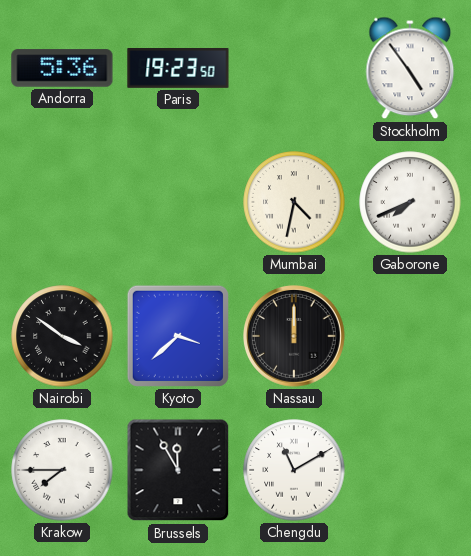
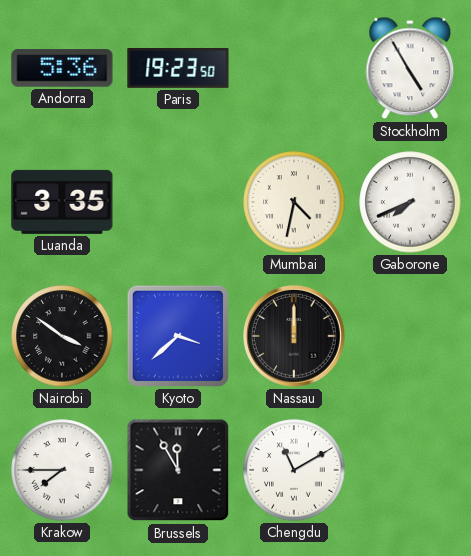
Stockholm: 4:54 -> 4:55
Luanda: none -> 3:35
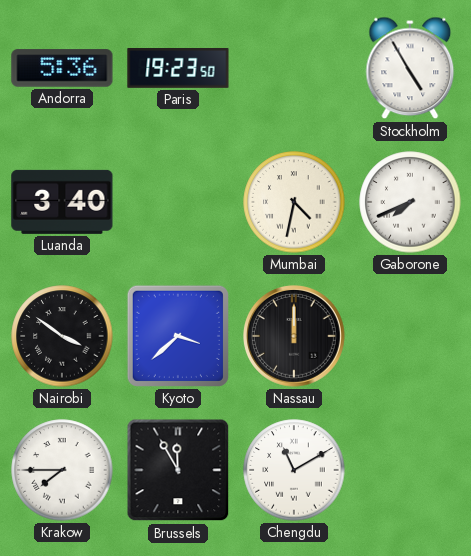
Luanda: 3:35 -> 3:40
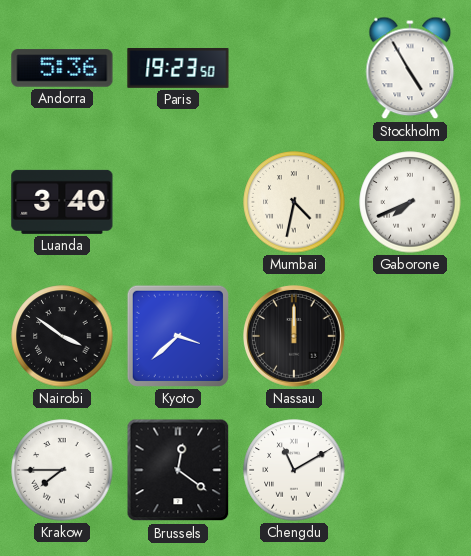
Brussels: 11:55 -> 12:21
